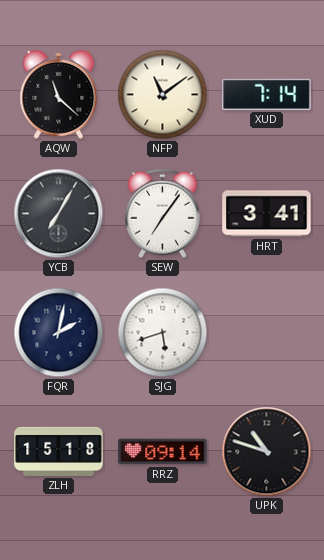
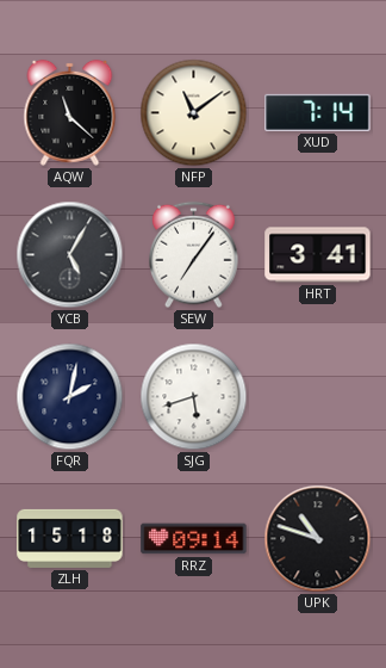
YCB: 7:05 -> 5:05
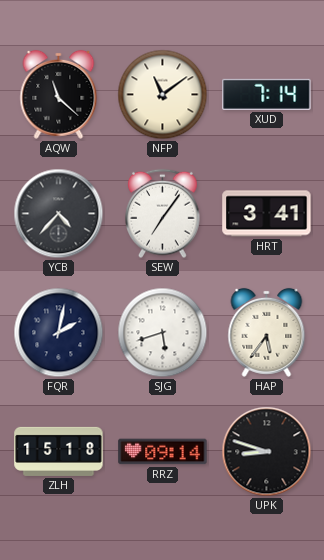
YCB: 5:05 -> 4:37
HAP: none -> 5:36
UPK: 10:48 -> 8:48
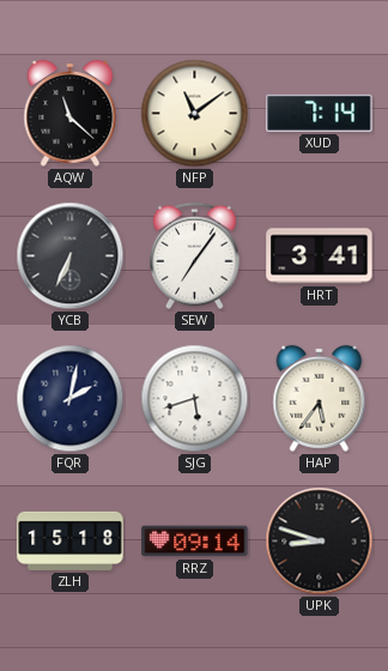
YCB: 4:37 -> 6:34
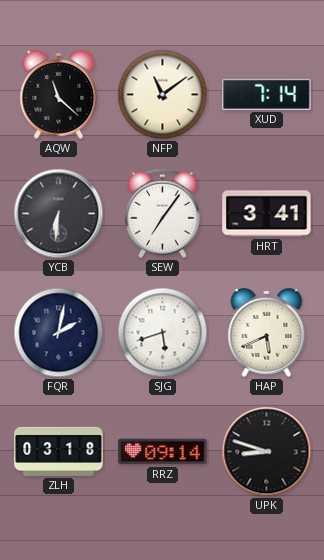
YCB: 6:34 -> 6:31
HAP: 5:36 -> 5:41
ZLH: 15:18 -> 03:18
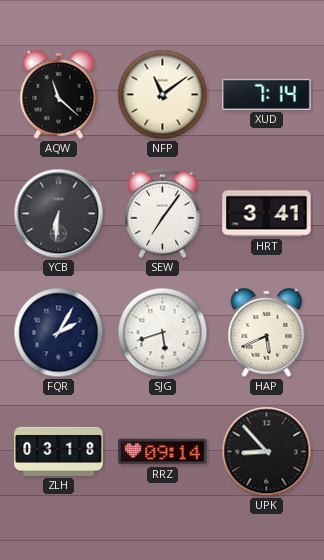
FQR: 2:02 -> 2:05
UPK: 8:48 -> 8:53
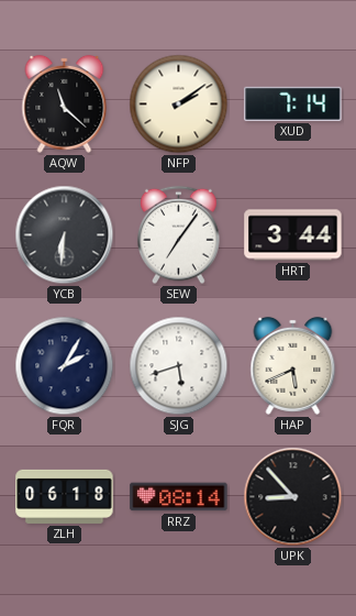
NFP: 11:09 -> 2:09
HRT: 3:41 -> 3:44
ZLH: 03:18 -> 06:18
RRZ: 09:14 -> 08:14
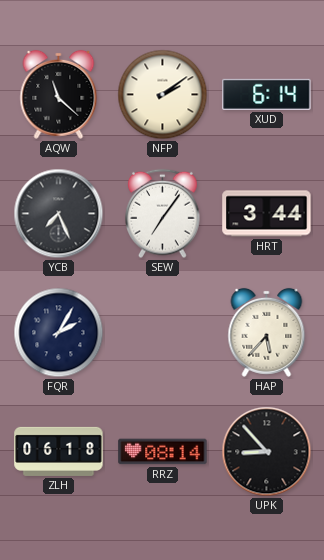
XUD: 7:14 -> 6:14
YCB: 6:31 -> 7:26
SJG: 5:42 -> none
HAP: 5:41 -> 5:37
